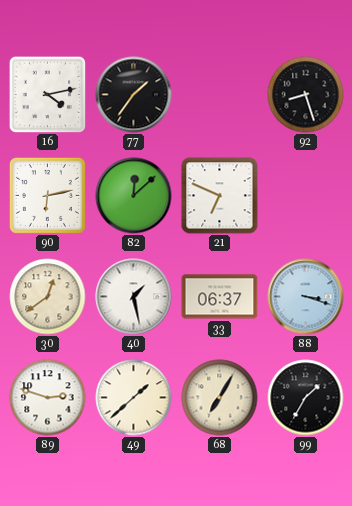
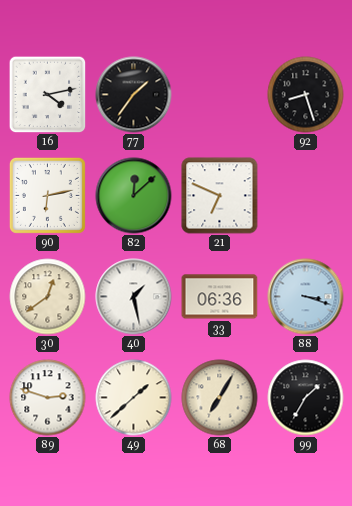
33: 06:37 -> 06:36
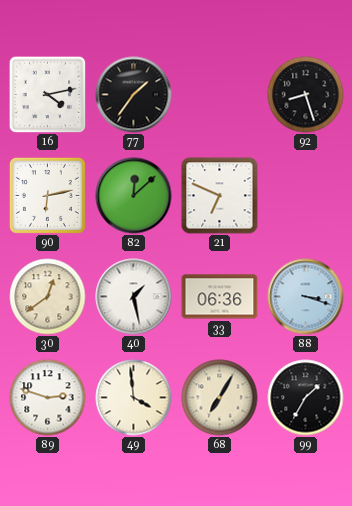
49: 1:38 -> 3:59
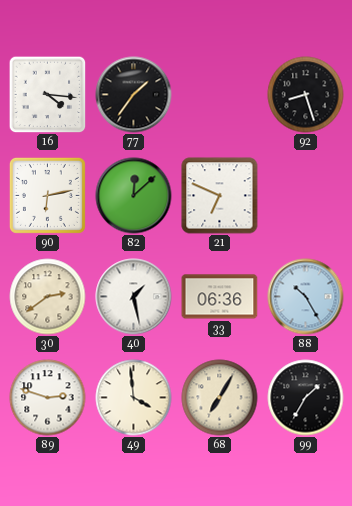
16: 4:13 -> 4:16
30: 12:39 -> 2:39
88: 3:18 -> 10:25
